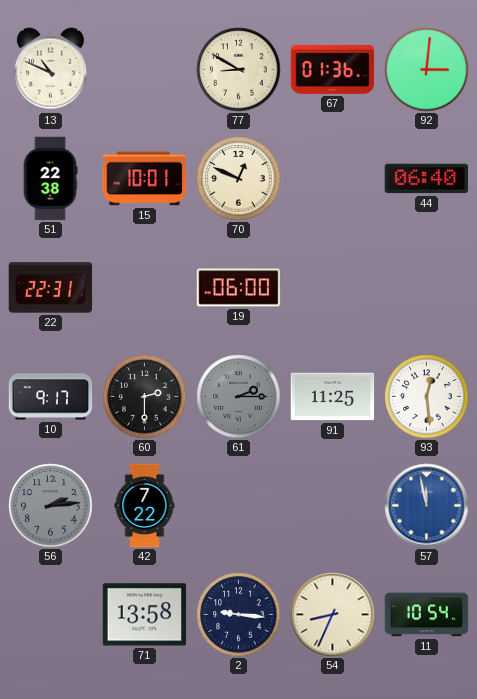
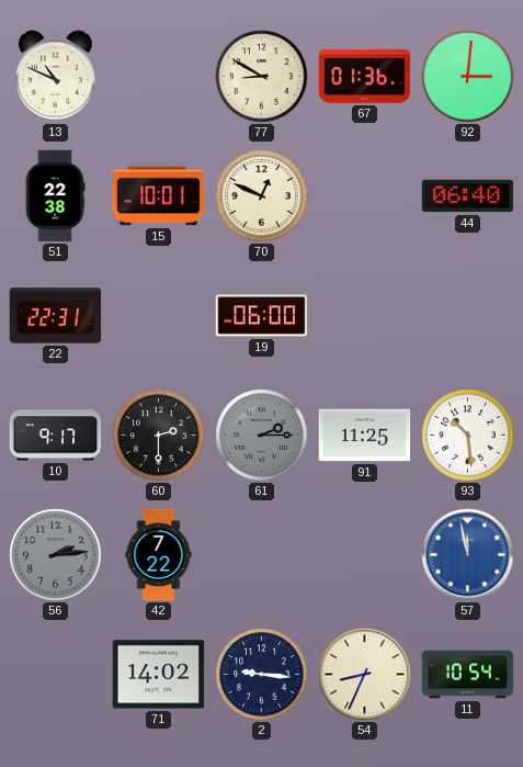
93: 12:29 -> 10:29
71: 13:58 -> 14:02
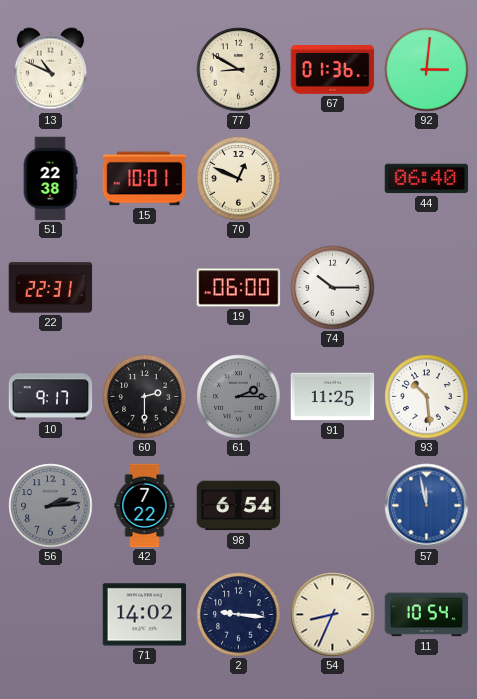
74: none -> 10:15
98: none -> 6:54
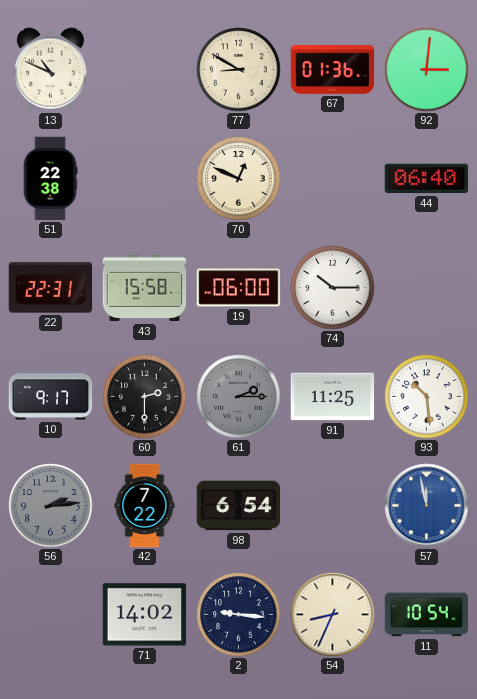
15: 10:01 -> none
43: none -> 15:58
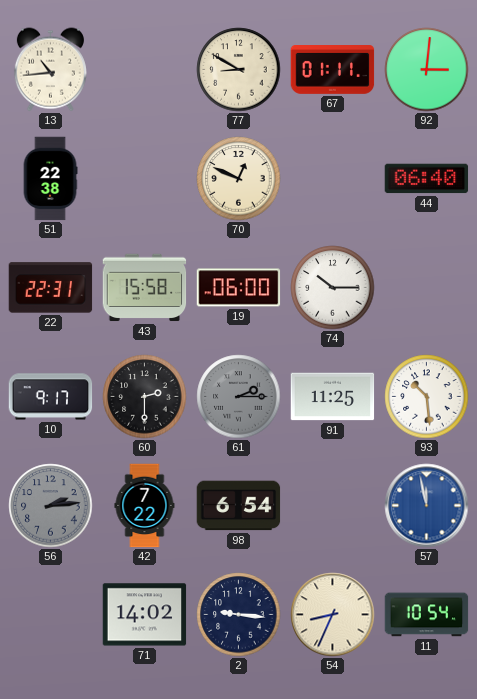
13: 10:49 -> 10:44
67: 01:36 -> 01:11
